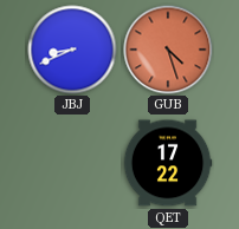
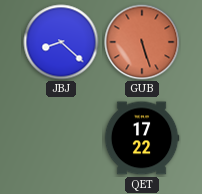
JBJ: 8:41 -> 8:22
GUB: 4:27 -> 5:27
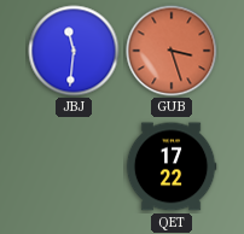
JBJ: 8:22 -> 11:31
GUB: 5:27 -> 3:27
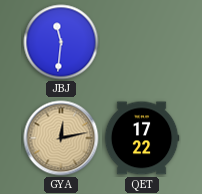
GUB: 3:27 -> none
GYA: none -> 12:13
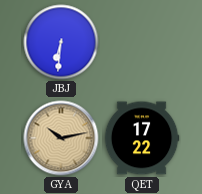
JBJ: 11:31 -> 6:31
GYA: 12:13 -> 10:13
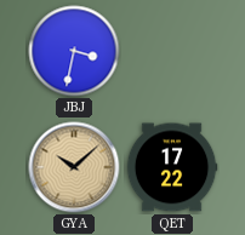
JBJ: 6:31 -> 3:32
GYA: 10:13 -> 10:08
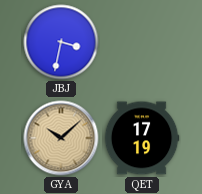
QET: 17:22 -> 17:19
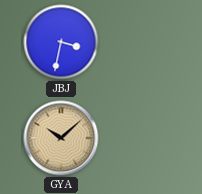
QET: 17:19 -> none
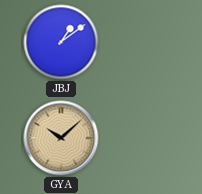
JBJ: 3:32 -> 1:09
